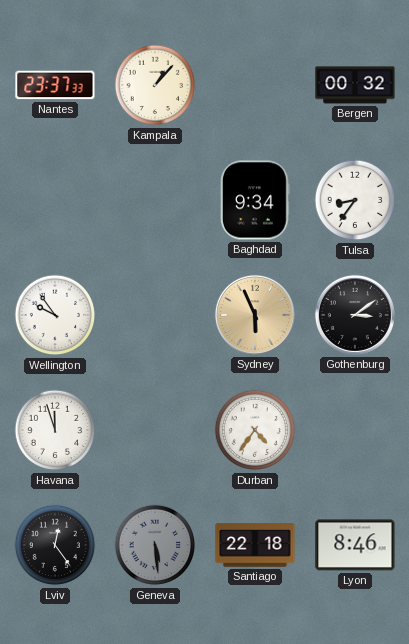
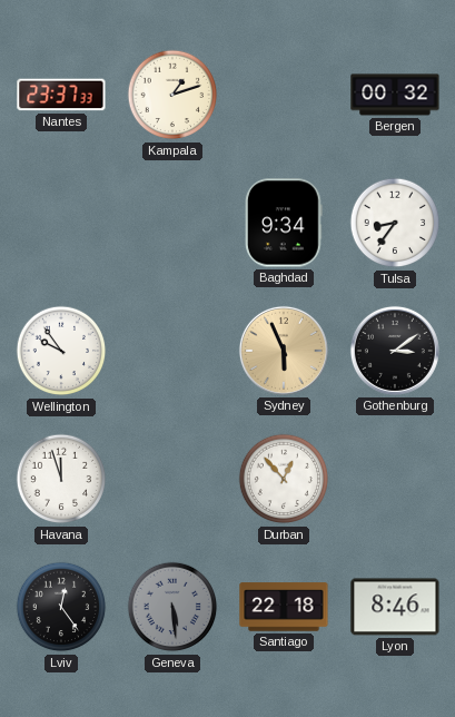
Kampala: 1:07 -> 1:12
Durban: 4:36 -> 12:53
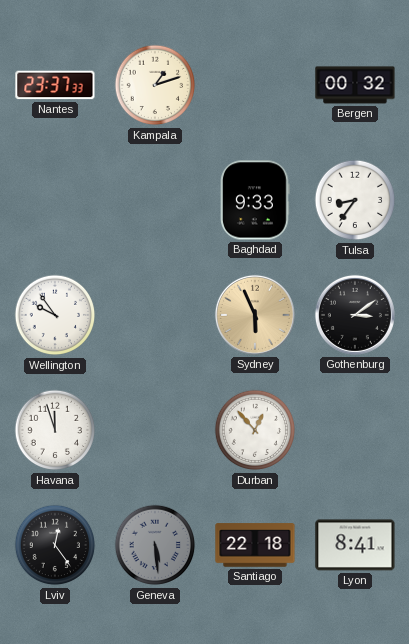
Baghdad: 9:34 -> 9:33
Lyon: 8:46 -> 8:41
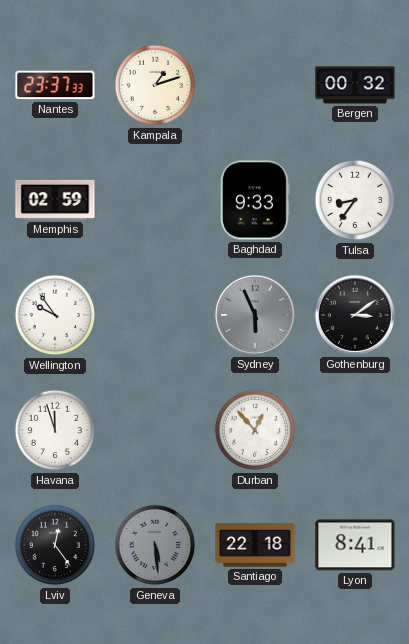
Memphis: none -> 02:59
Sydney dial: champagne -> grey
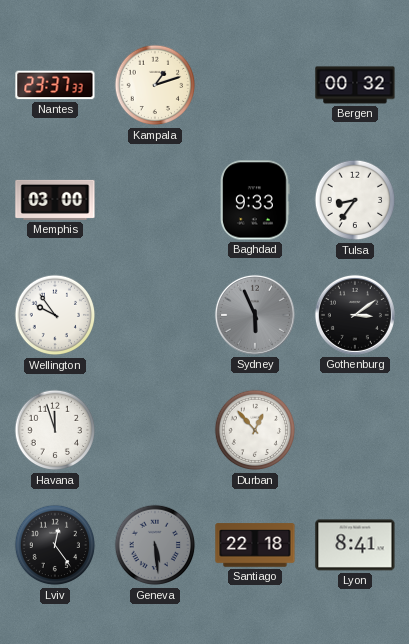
Memphis: 02:59 -> 03:00
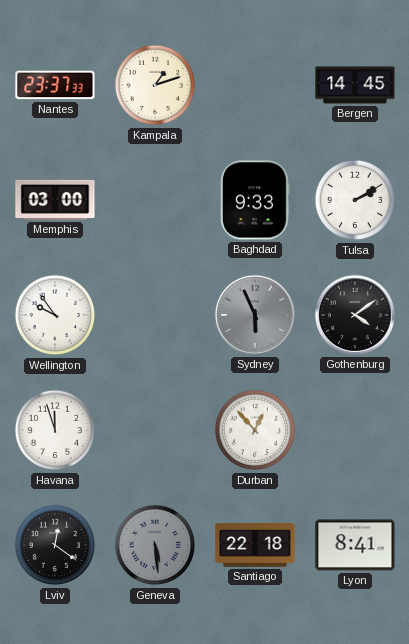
Bergen: 00:32 -> 14:45
Tulsa: 8:36 -> 2:10
Gothenburg: 3:09 -> 4:09
Lviv: 12:24 -> 12:21
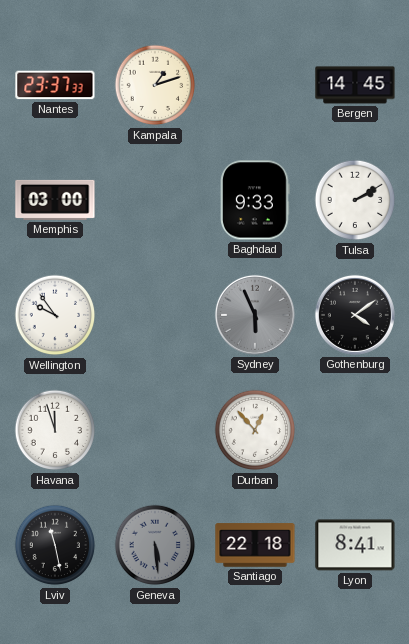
Lviv: 12:21 -> 11:28
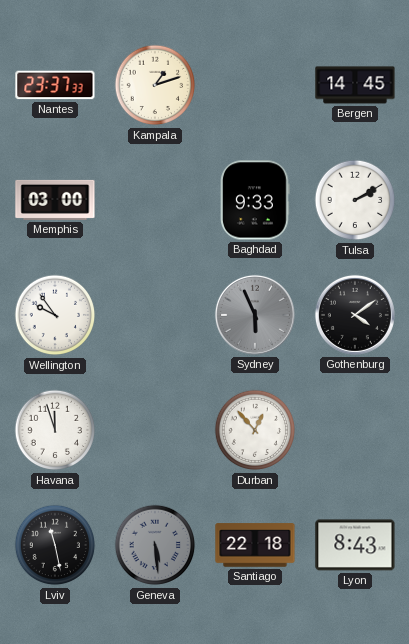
Lyon: 8:41 -> 8:43
